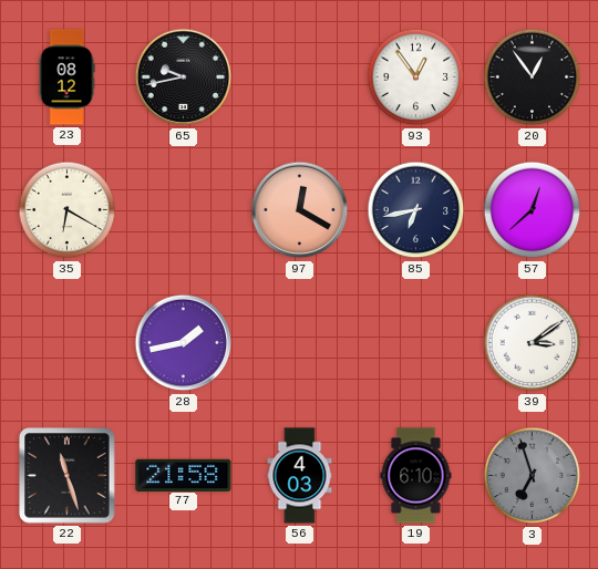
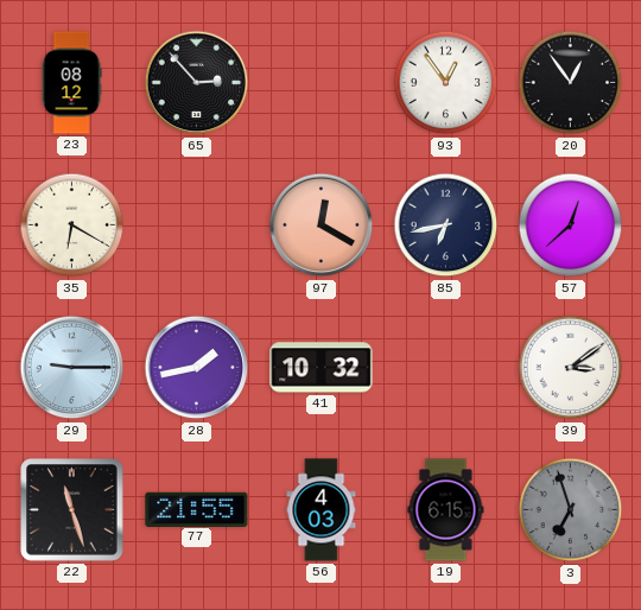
65: 9:43 -> 2:53
29: none -> 9:15
41: none -> 10:32
77: 21:58 -> 21:55
19: 6:10 -> 6:15
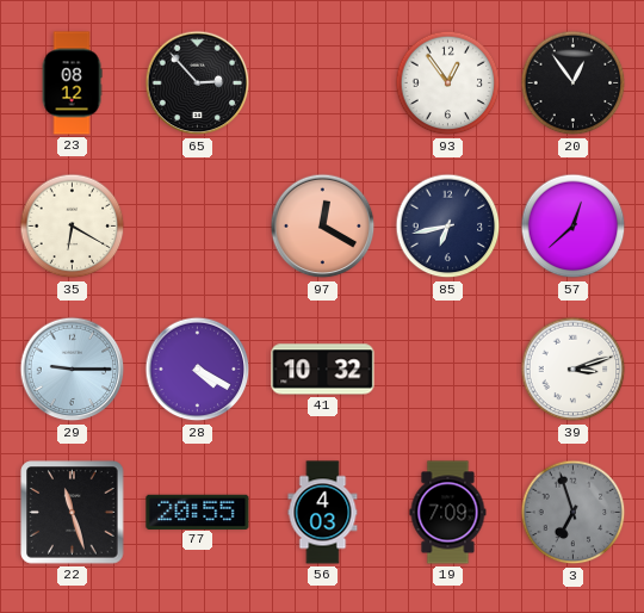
28: 1:43 -> 4:20
39: 3:09 -> 3:12
77: 21:55 -> 20:55
19: 6:15 -> 7:09
